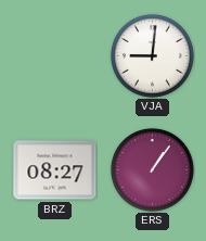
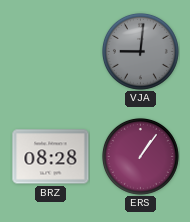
VJA dial: white -> grey
BRZ: 08:27 -> 08:28
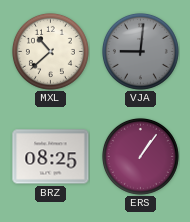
MXL: none -> 10:38
BRZ: 08:28 -> 08:25
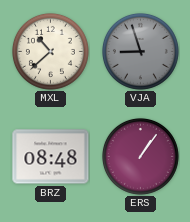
VJA: 9:01 -> 8:57
BRZ: 08:25 -> 08:48
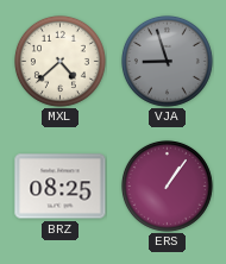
MXL: 10:38 -> 4:38
BRZ: 08:48 -> 08:25
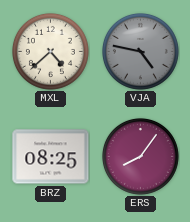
VJA: 8:57 -> 4:47
ERS: 1:06 -> 8:06
